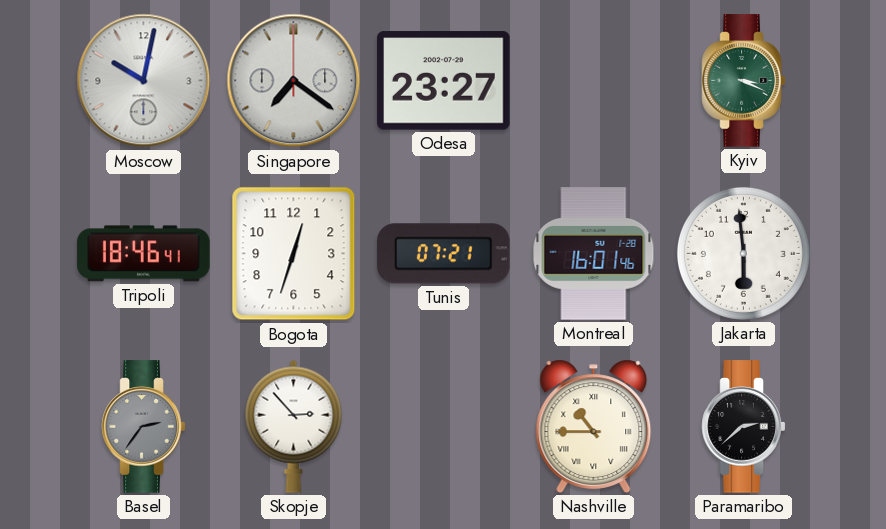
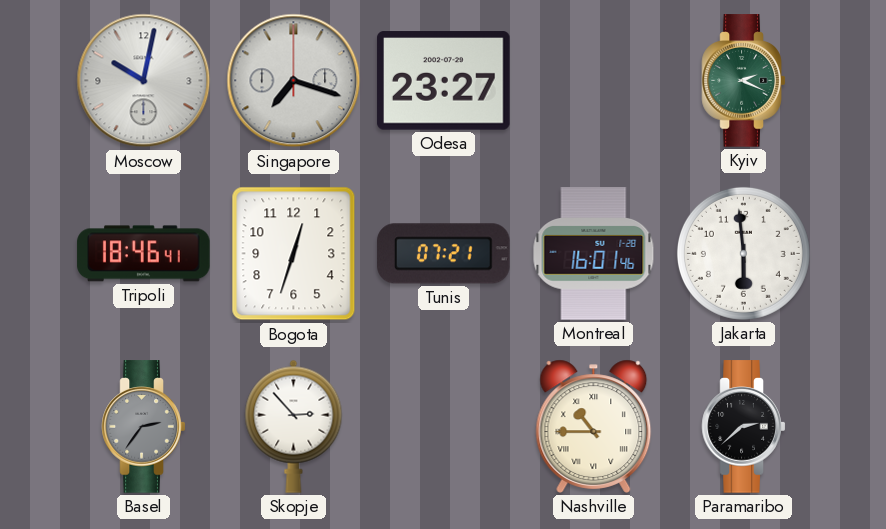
Singapore: 7:21 -> 7:18
Kyiv: 3:19 -> 2:19
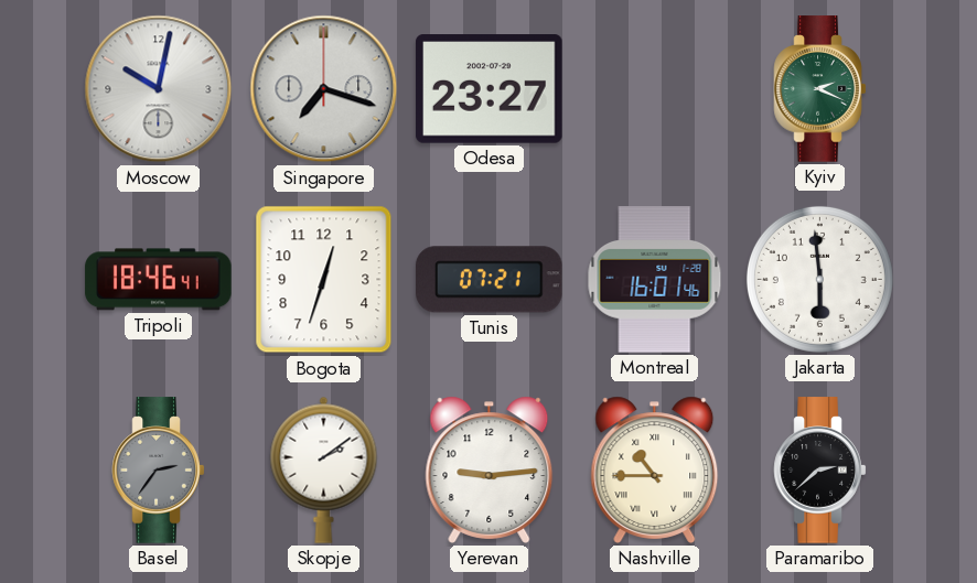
Skopje: 2:53 -> 2:09
Yerevan: none -> 9:14
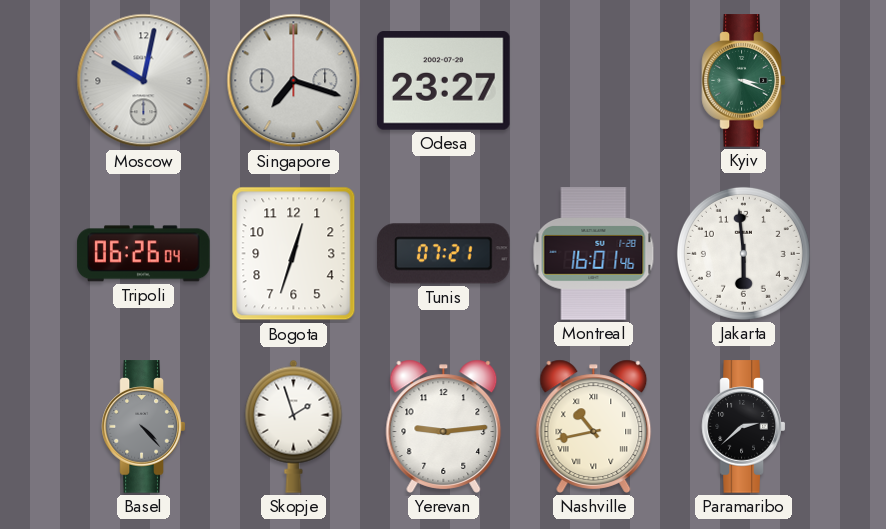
Kyiv: 2:19 -> 3:19
Tripoli: 18:46 -> 06:26
Basel: 2:36 -> 4:23
Skopje: 2:09 -> 1:57
Nashville: 10:45 -> 10:43
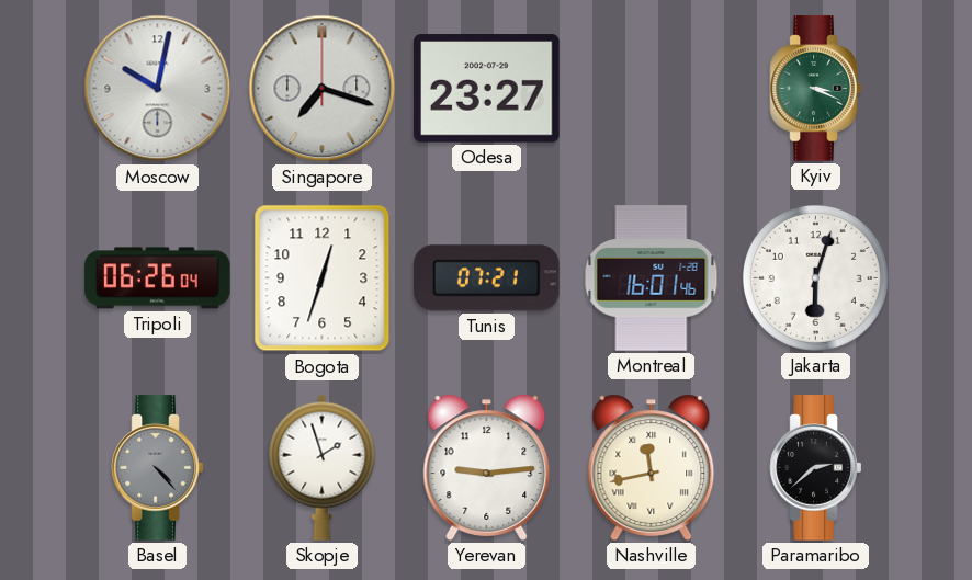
Jakarta: 5:59 -> 6:03
Nashville: 10:43 -> 11:43
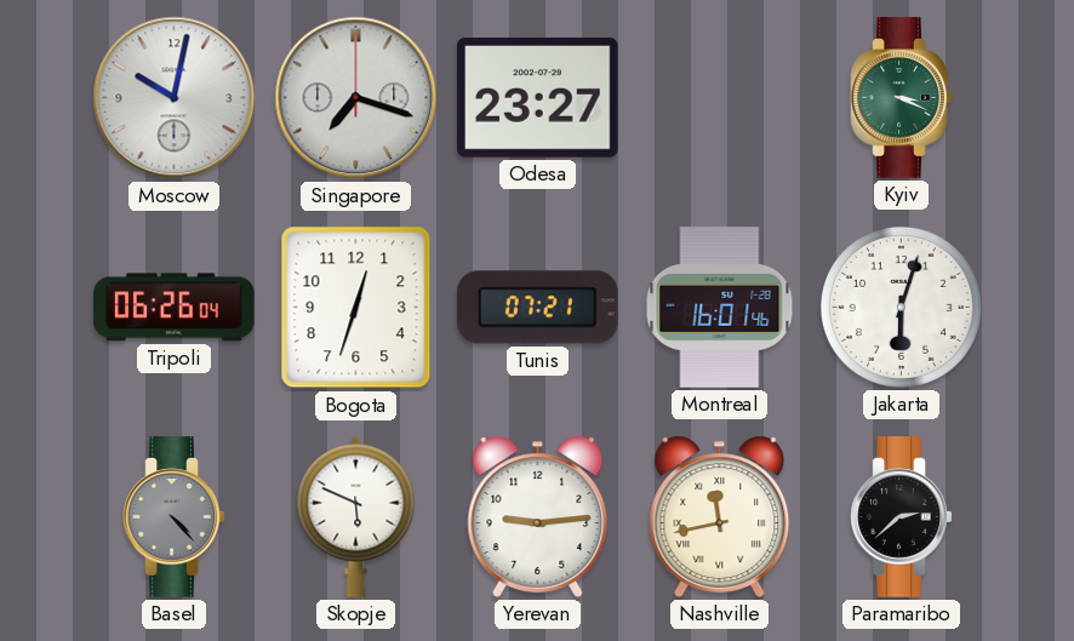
Skopje: 1:57 -> 5:49
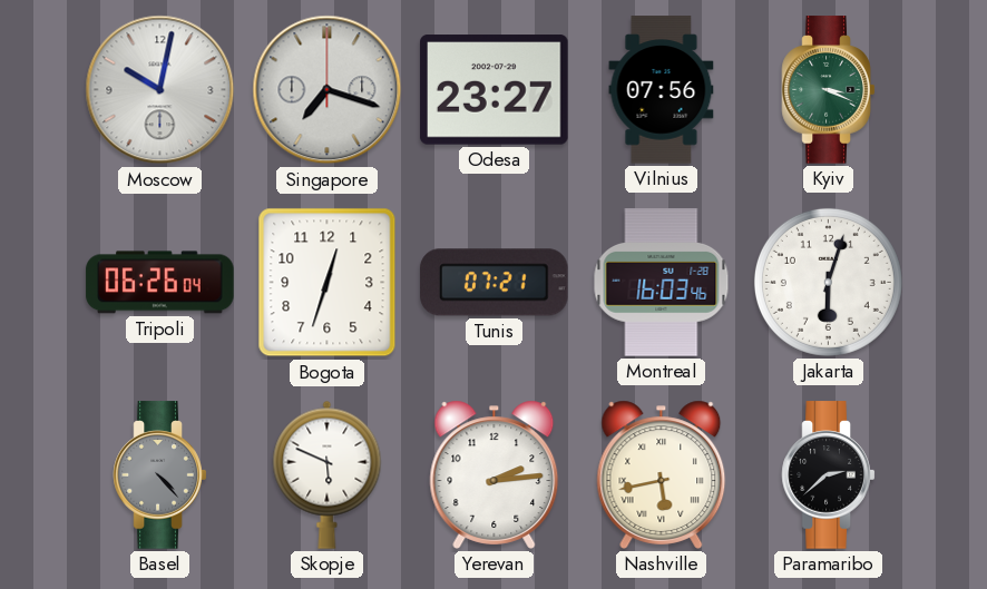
Vilnius: none -> 07:56
Montreal: 16:01 -> 16:03
Yerevan: 9:14 -> 2:14
Nashville: 11:43 -> 5:43
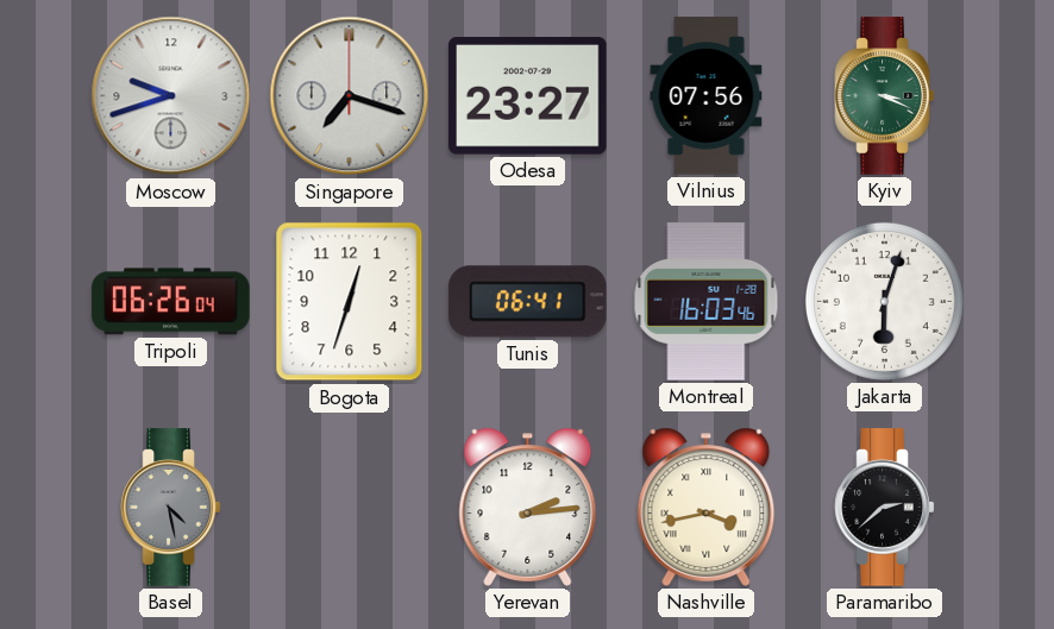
Moscow: 10:02 -> 9:42
Tunis: 07:21 -> 06:41
Basel: 4:23 -> 4:28
Skopje: 5:49 -> none
Nashville: 5:43 -> 3:43
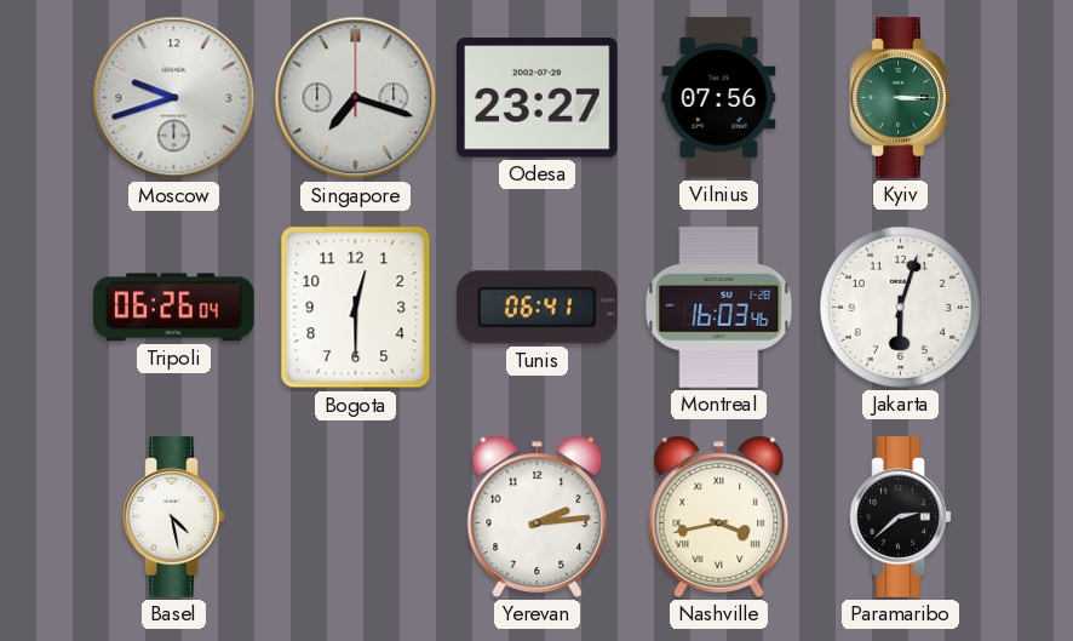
Kyiv: 3:19 -> 3:15
Bogota: 12:33 -> 12:30
Basel dial: grey -> white
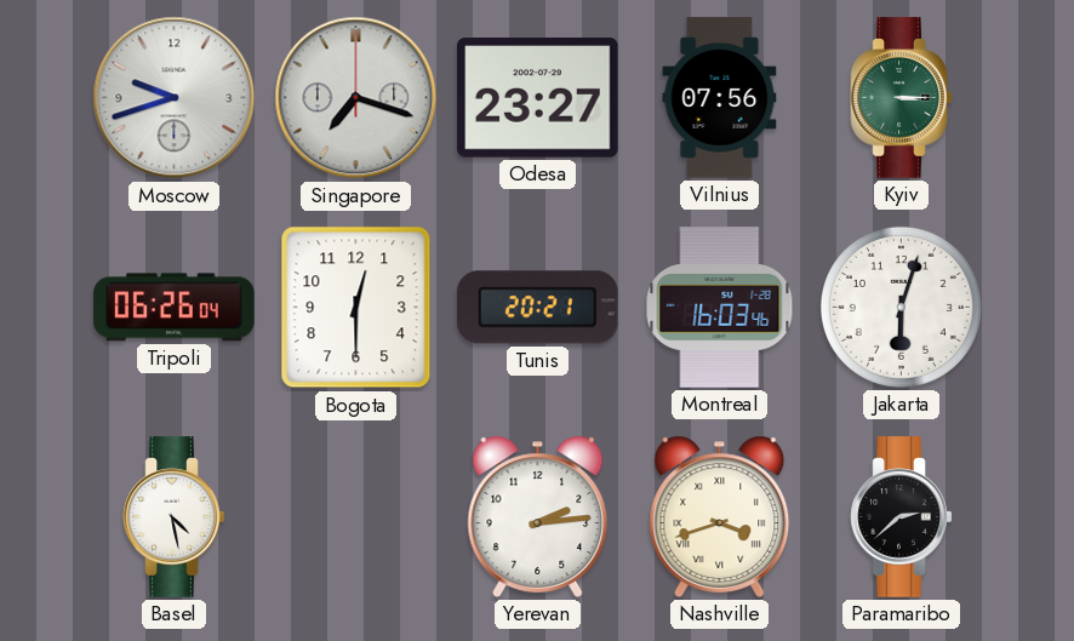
Tunis: 06:41 -> 20:21
Nashville: 3:43 -> 3:42
